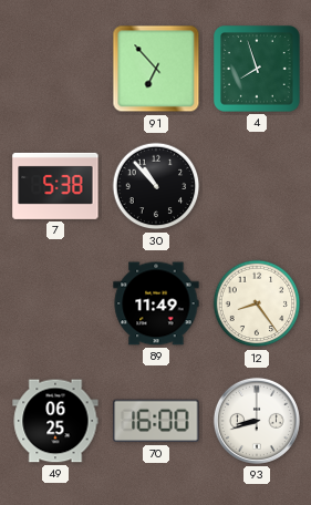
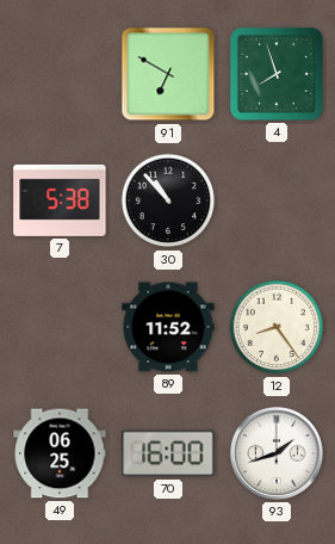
91: 6:53 -> 6:50
89: 11:49 -> 11:52
93: 8:42 -> 1:42
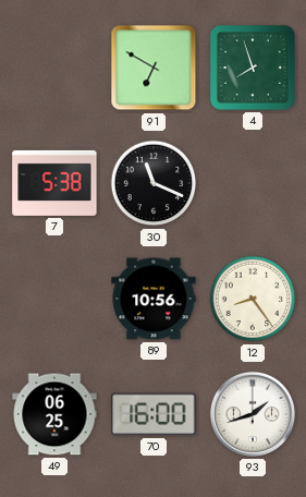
30: 10:53 -> 11:19
89: 11:52 -> 10:56
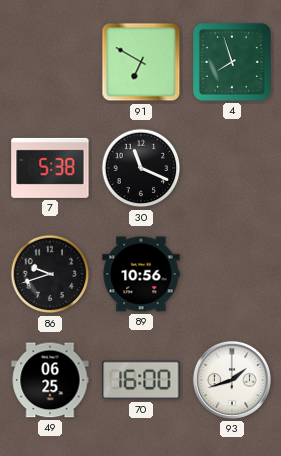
86: none -> 9:42
12: 8:24 -> none
